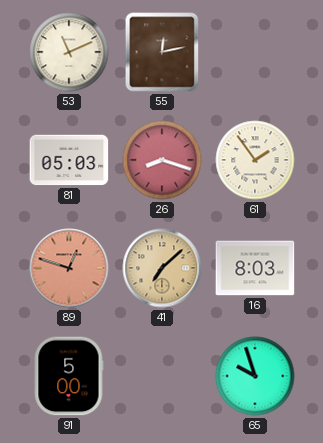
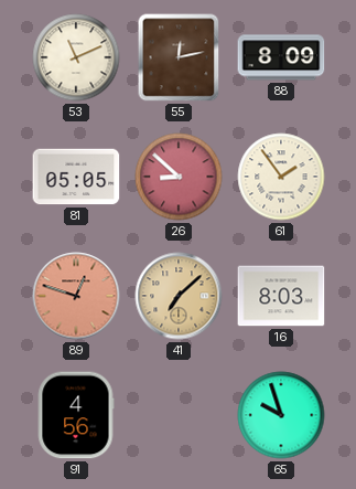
88: none -> 8:09
81: 05:03 -> 05:05
26: 8:18 -> 8:52
91: 5:00 -> 4:56
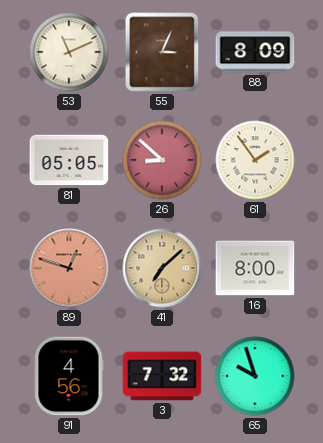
55: 12:13 -> 3:04
16: 8:03 -> 8:00
3: none -> 7:32
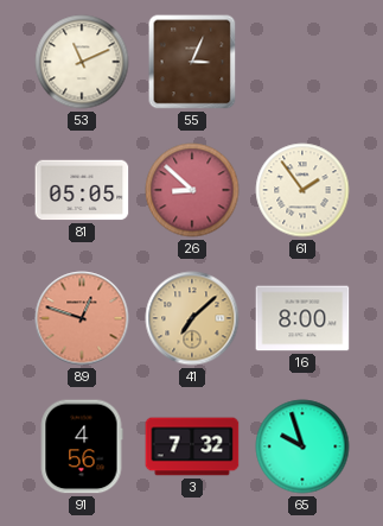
88: 8:09 -> none
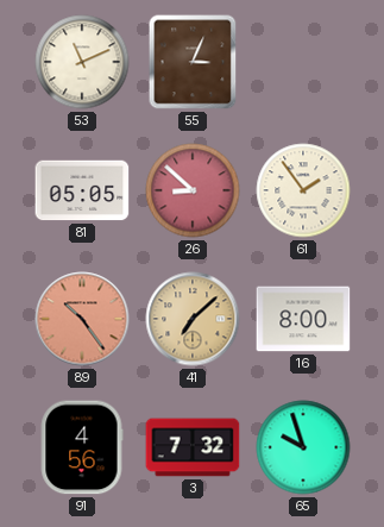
89: 12:48 -> 10:24
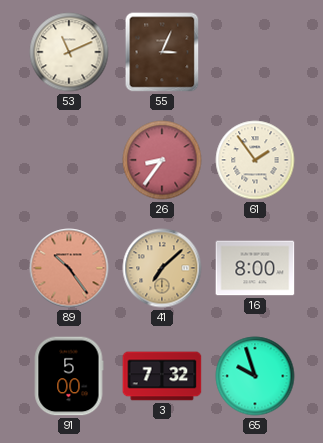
81: 05:05 -> none
26: 8:52 -> 8:36
91: 4:56 -> 5:00
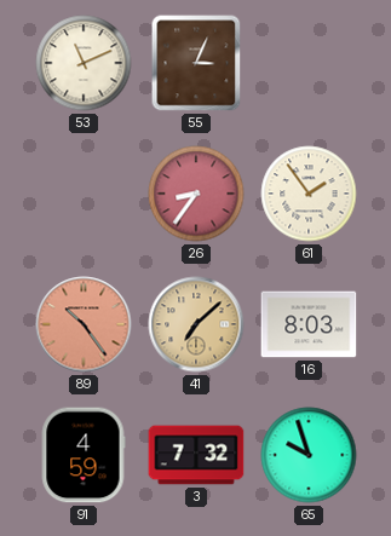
16: 8:00 -> 8:03
91: 5:00 -> 4:59
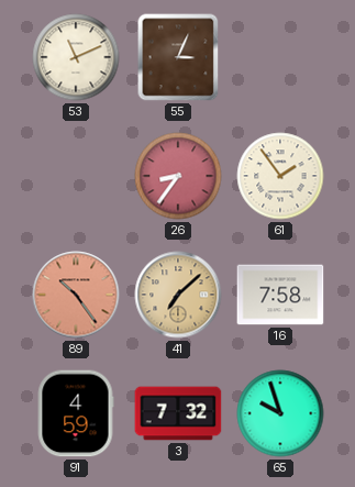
16: 8:03 -> 7:58
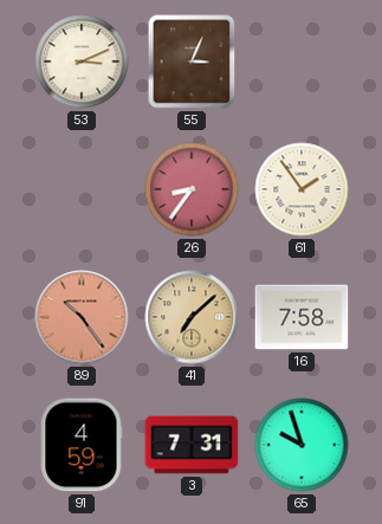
53: 11:11 -> 3:11
3: 7:32 -> 7:31
